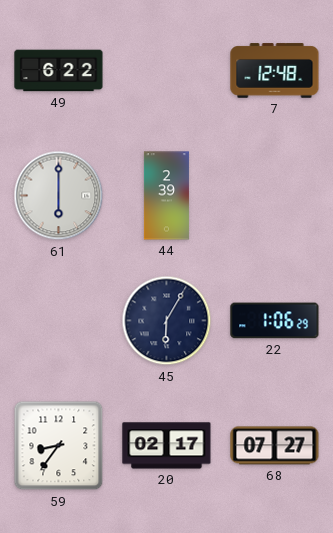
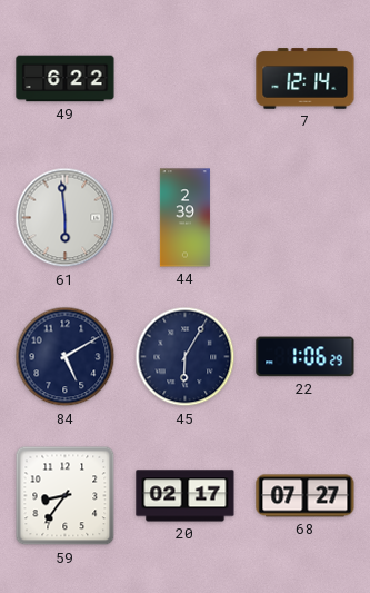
7: 12:48 -> 12:14
61: 6:00 -> 5:59
84: none -> 5:10
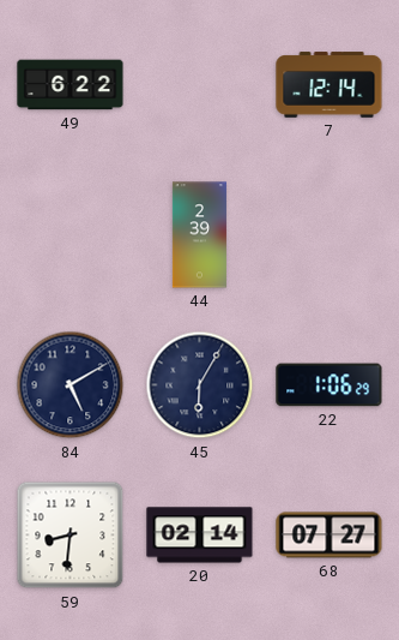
61: 5:59 -> none
59: 8:36 -> 8:31
20: 02:17 -> 02:14
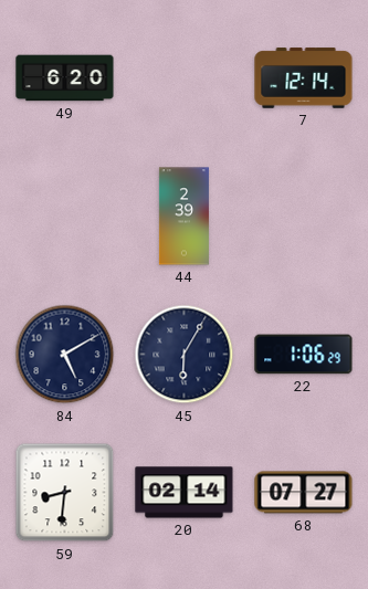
49: 6:22 -> 6:20
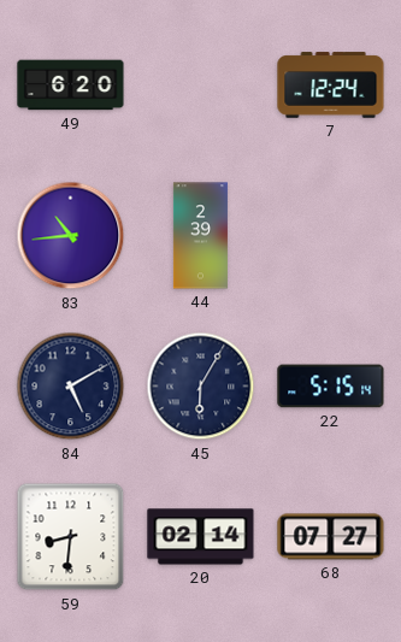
7: 12:14 -> 12:24
83: none -> 10:44
22: 1:06 -> 5:15
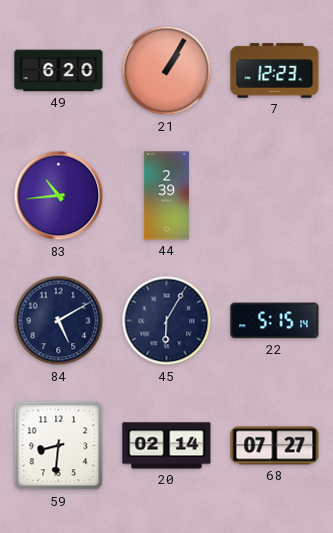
21: none -> 1:05
7: 12:24 -> 12:23
